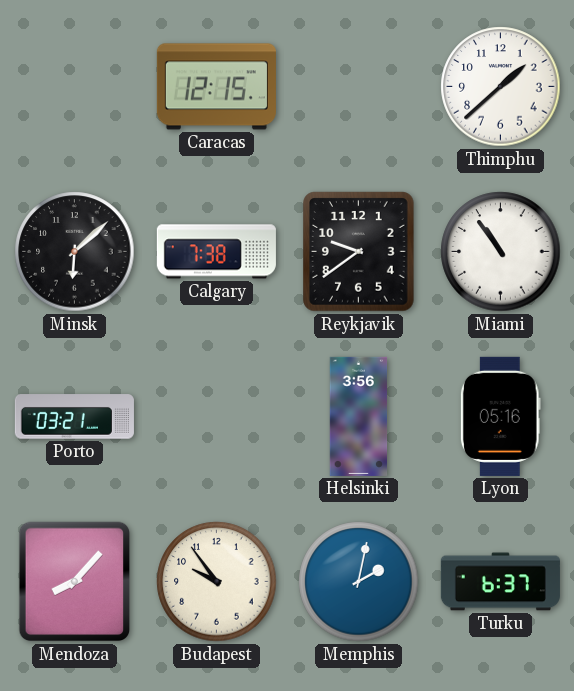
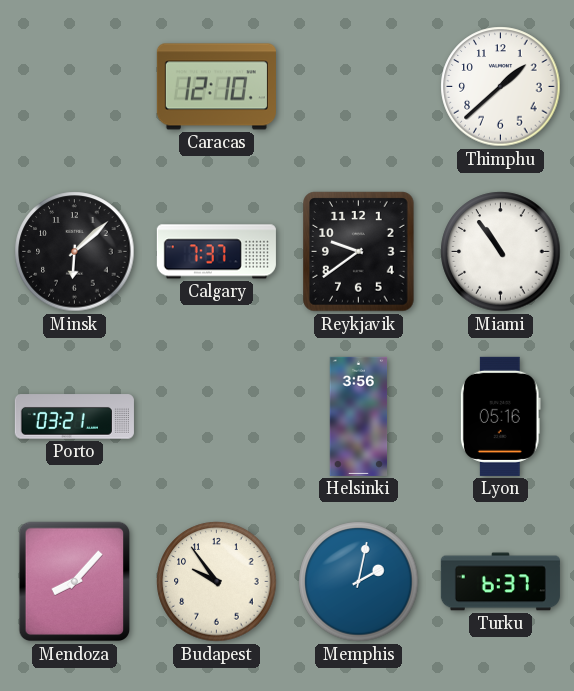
Caracas: 12:15 -> 12:10
Calgary: 7:38 -> 7:37
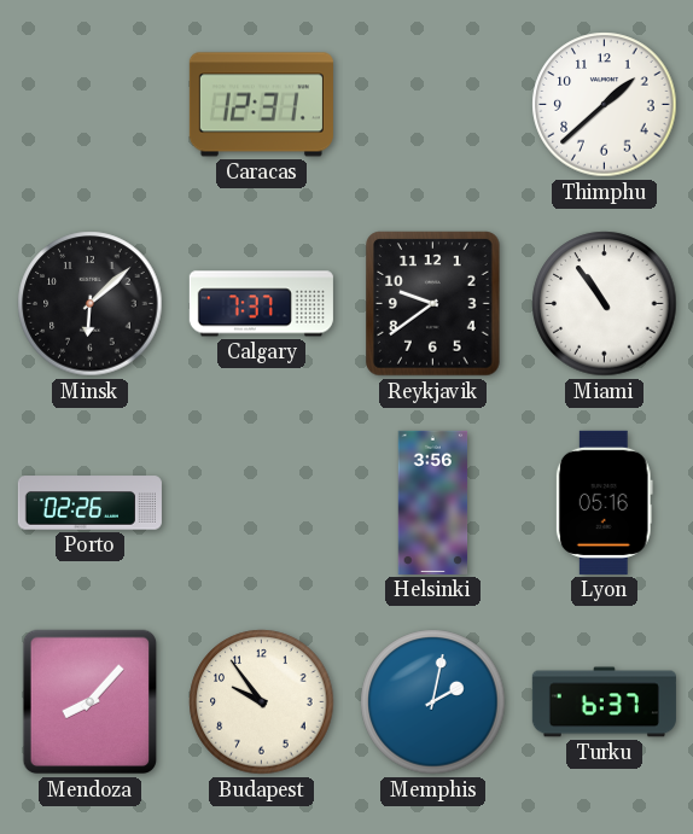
Caracas: 12:10 -> 12:31
Porto: 03:21 -> 02:26
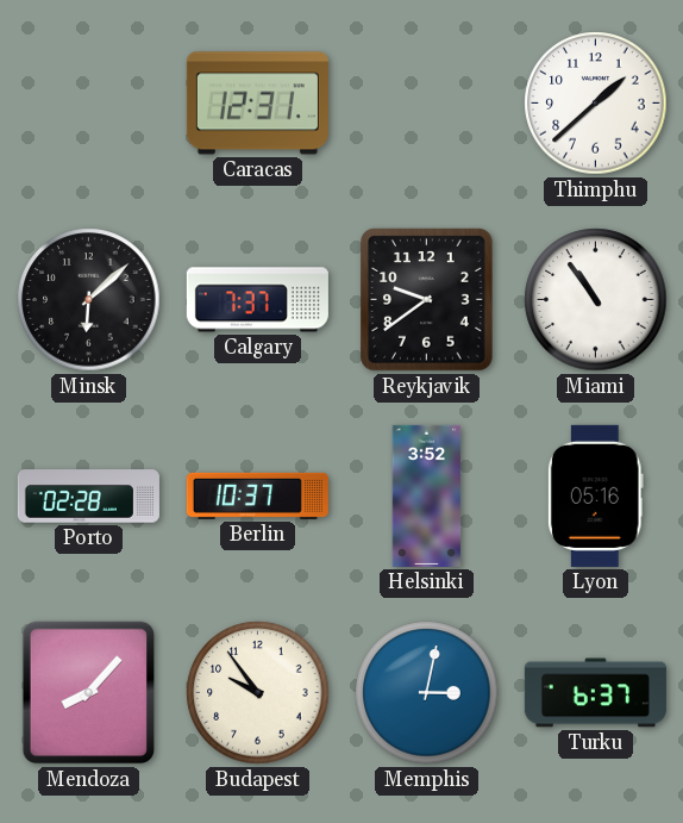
Porto: 02:26 -> 02:28
Berlin: none -> 10:37
Helsinki: 3:56 -> 3:52
Memphis: 2:02 -> 3:02
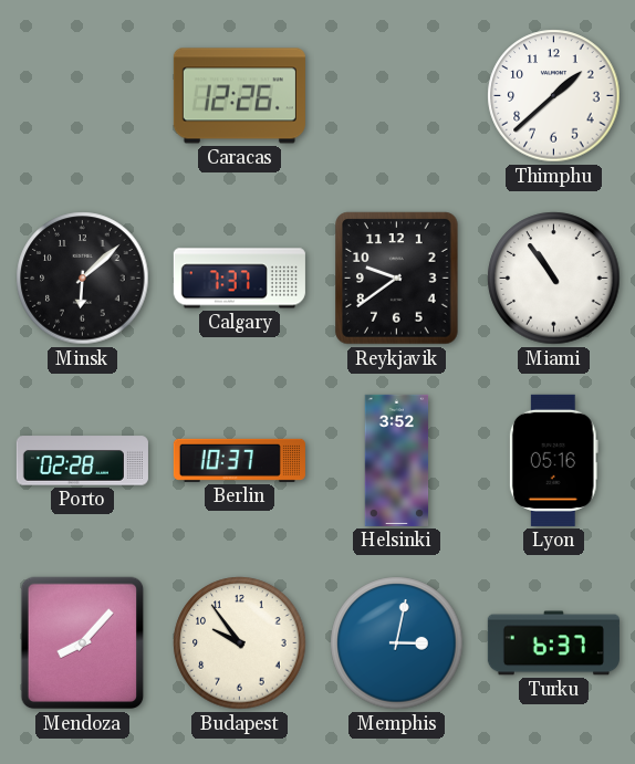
Caracas: 12:31 -> 12:26
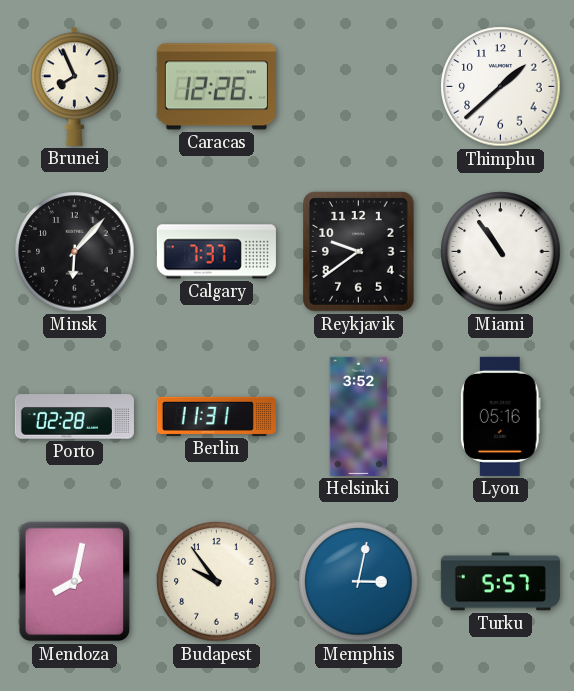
Brunei: none -> 7:56
Minsk: 6:08 -> 6:07
Berlin: 10:37 -> 11:31
Mendoza: 8:07 -> 8:02
Turku: 6:37 -> 5:57
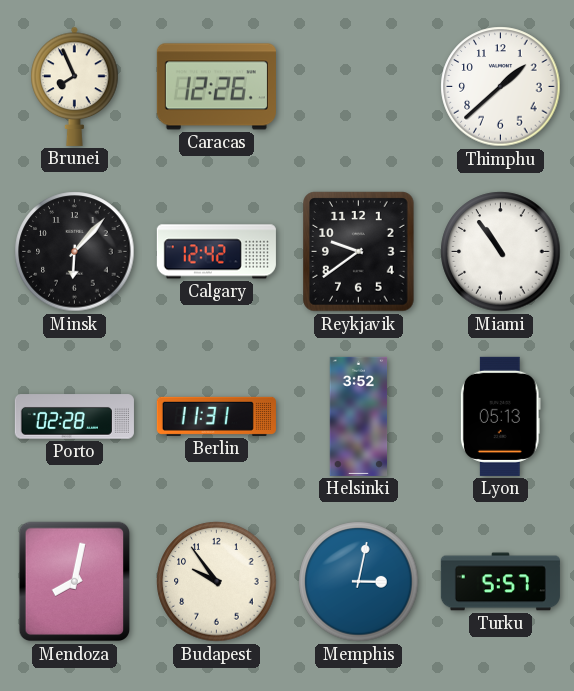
Calgary: 7:37 -> 12:42
Lyon: 05:16 -> 05:13
